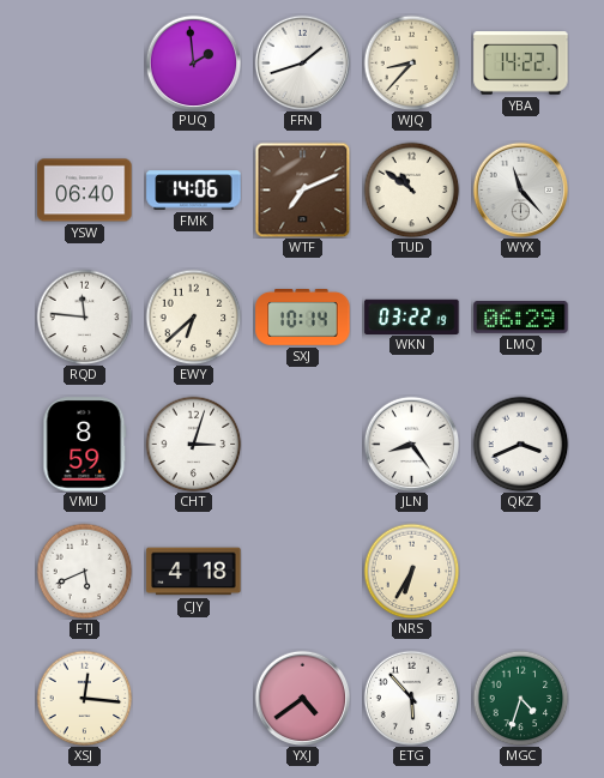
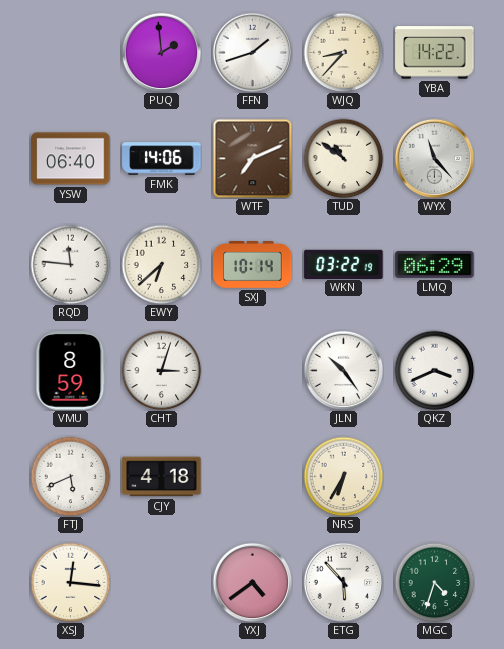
JLN: 8:24 -> 10:24
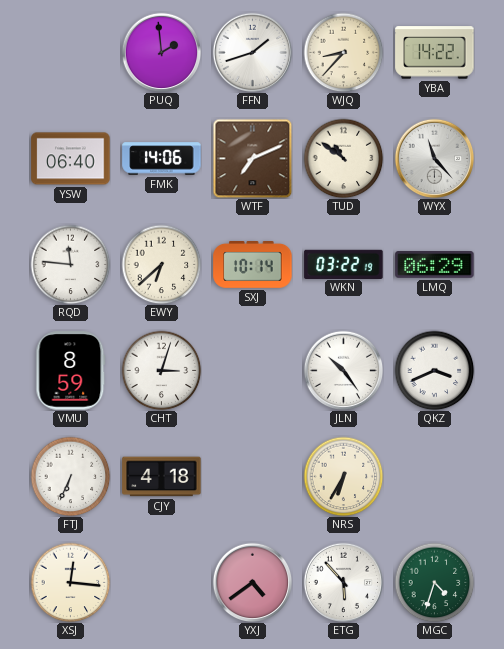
FTJ: 5:41 -> 6:34
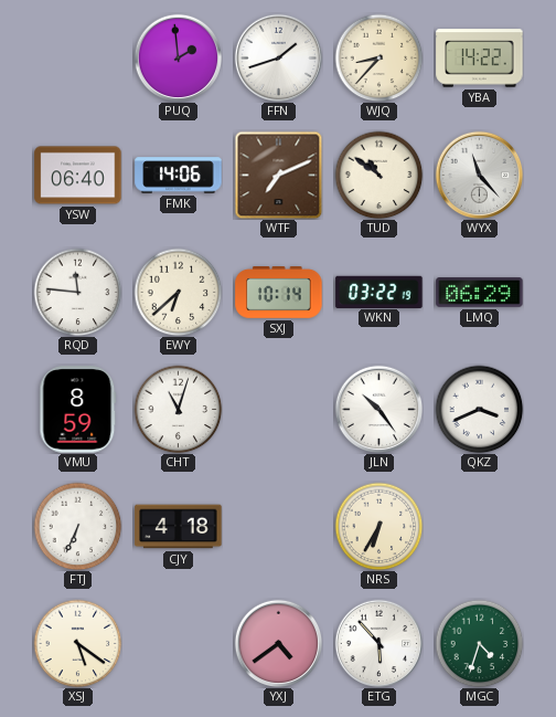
CHT: 3:03 -> 11:03
XSJ: 12:16 -> 5:21
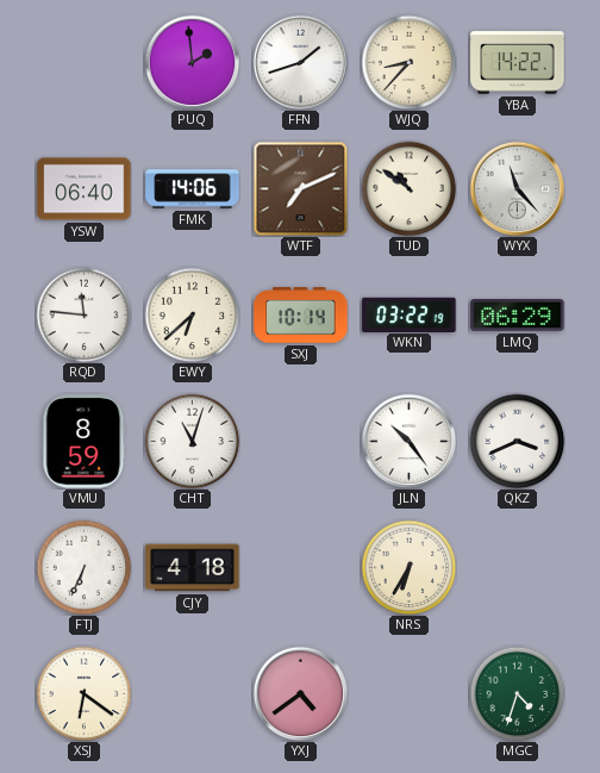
XSJ: 5:21 -> 6:21
ETG: 5:53 -> none
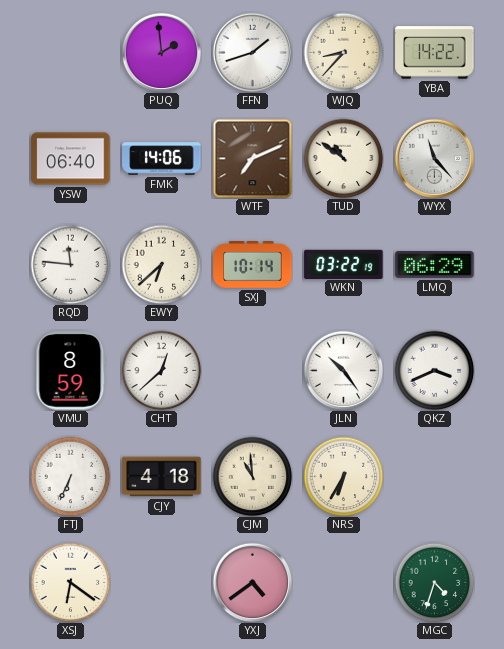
CHT: 11:03 -> 12:38
CJM: none -> 10:59
